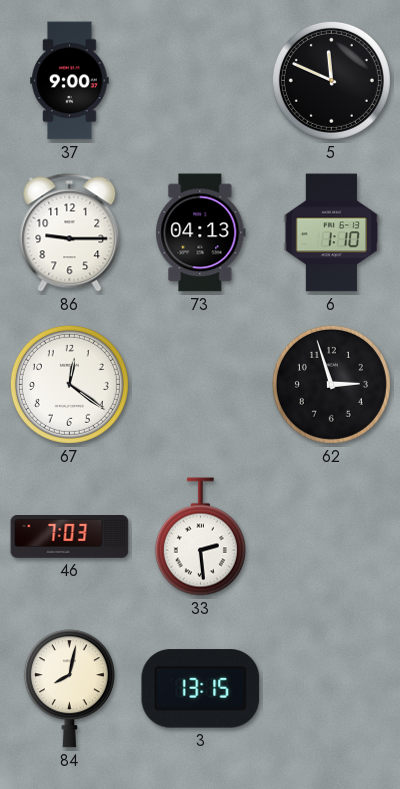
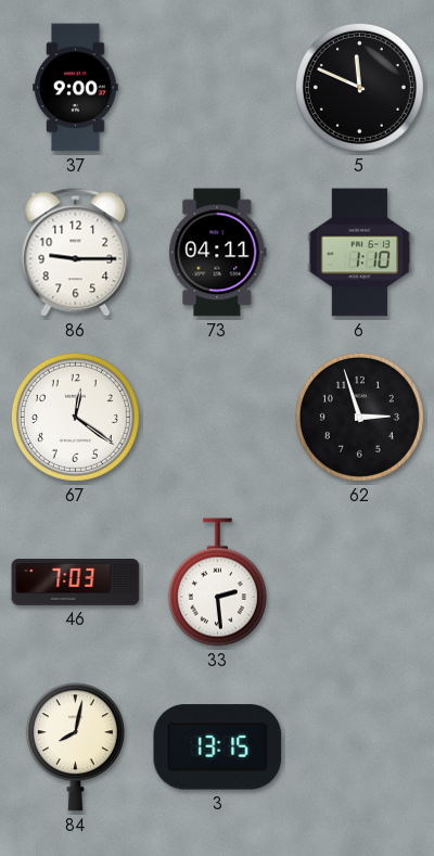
73: 04:13 -> 04:11
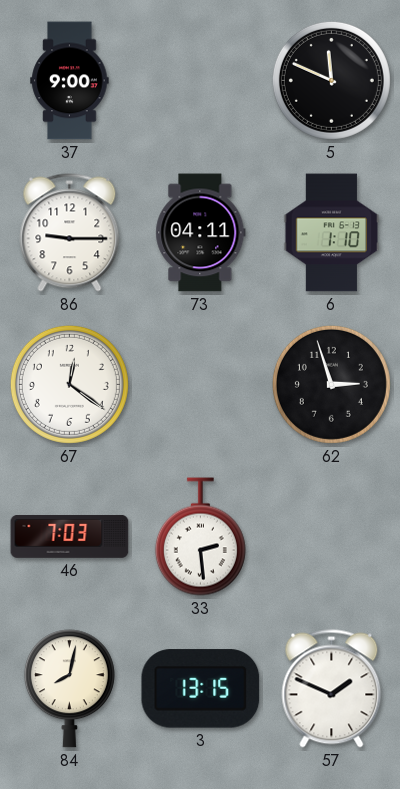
57: none -> 1:49
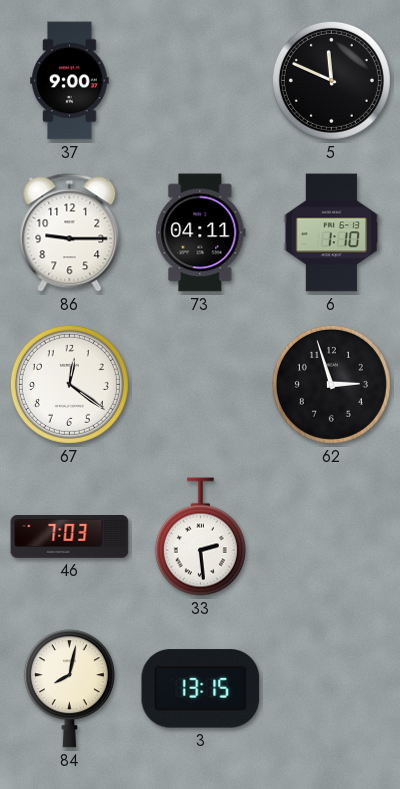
57: 1:49 -> none
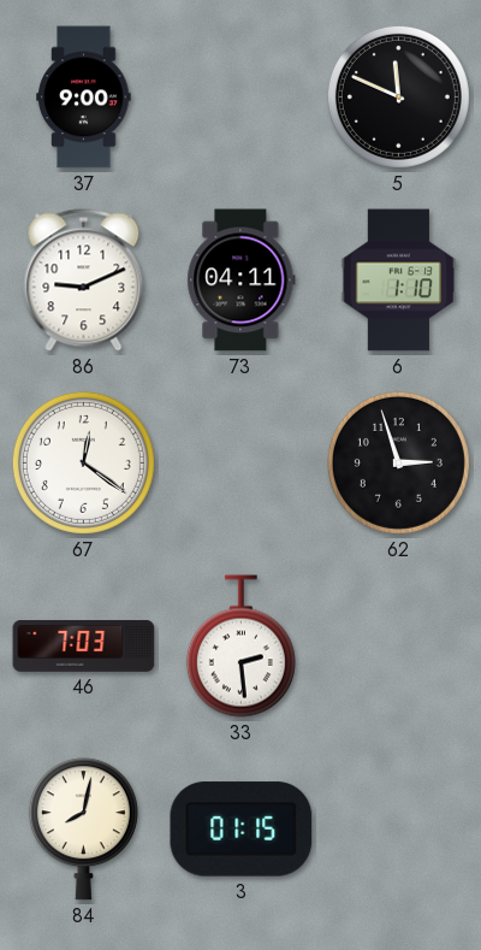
86: 9:15 -> 9:11
3: 13:15 -> 01:15
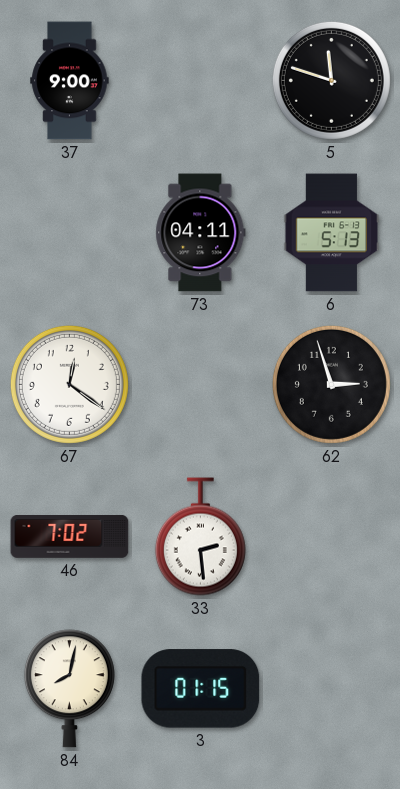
5: 11:49 -> 11:48
86: 9:11 -> none
6: 1:10 -> 5:13
46: 7:03 -> 7:02
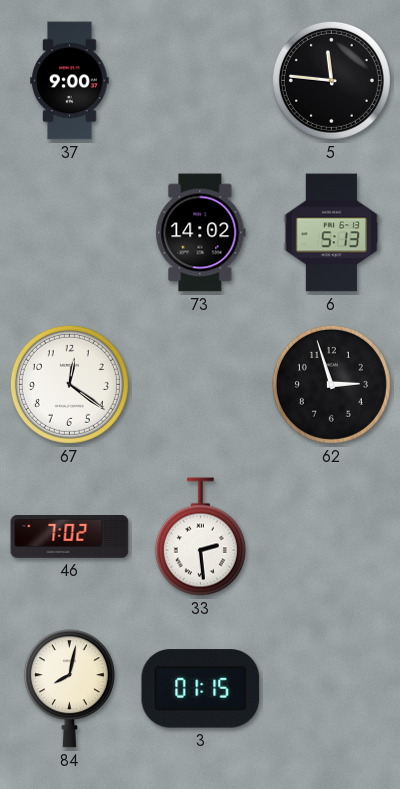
5: 11:48 -> 11:46
73: 04:11 -> 14:02
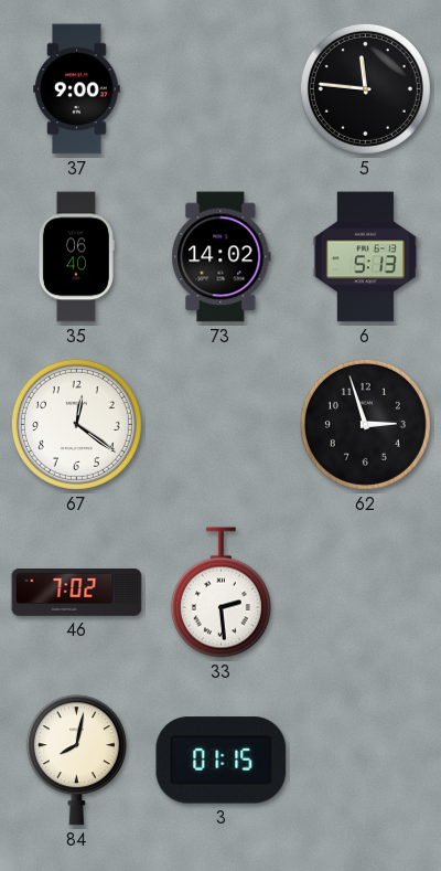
35: none -> 06:40
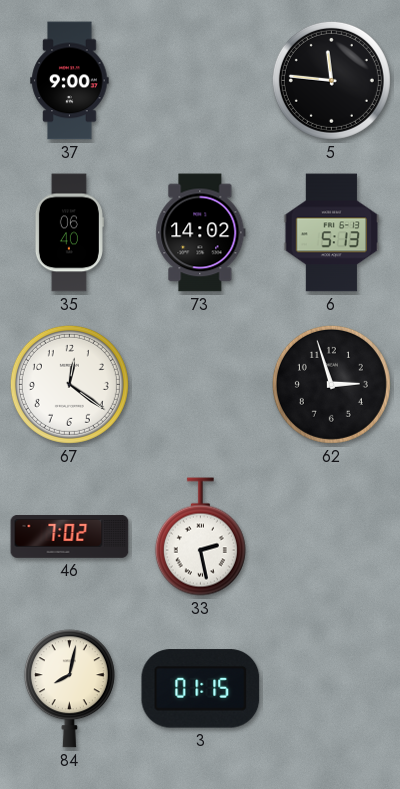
33: 2:29 -> 2:28
